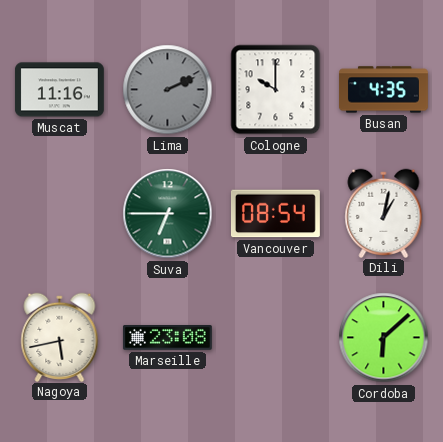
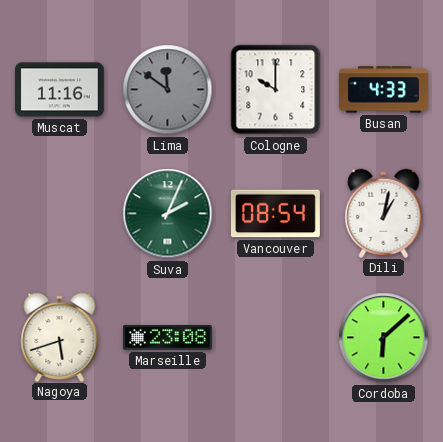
Lima: 2:11 -> 11:51
Busan: 4:35 -> 4:33
Suva: 6:45 -> 2:04
Nagoya: 5:43 -> 5:42
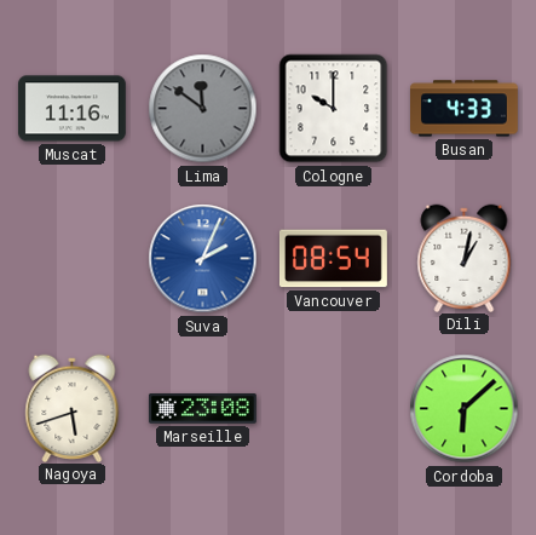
Suva dial: green -> blue
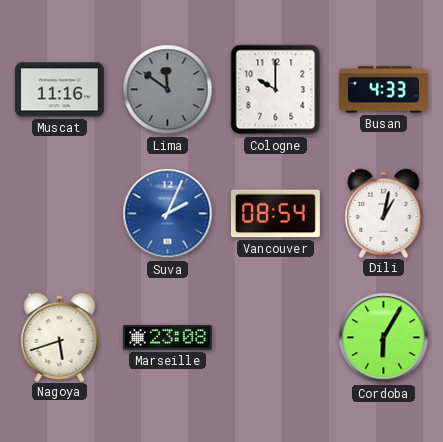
Cordoba: 6:08 -> 6:05
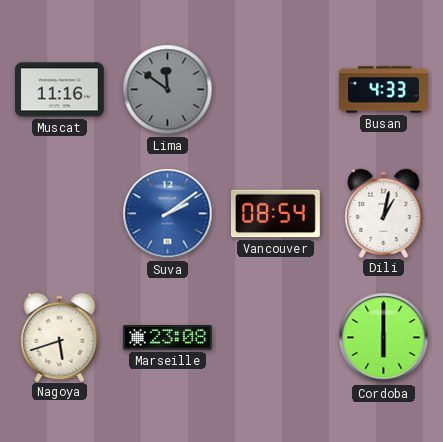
Cologne: 10:00 -> none
Suva: 2:04 -> 2:09
Cordoba: 6:05 -> 6:00
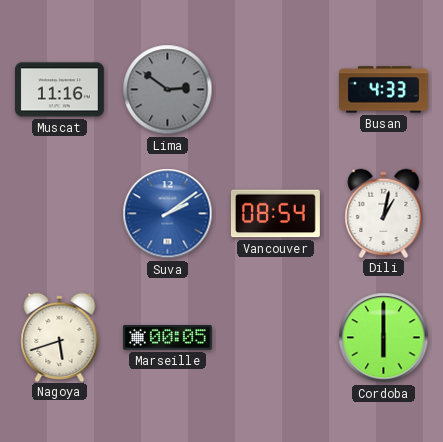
Lima: 11:51 -> 2:51
Marseille: 23:08 -> 00:05
